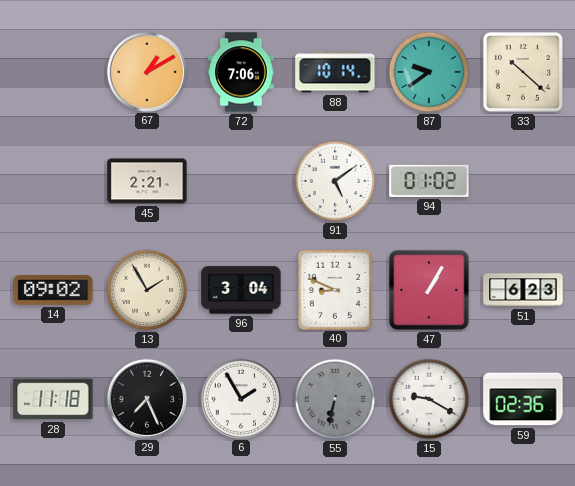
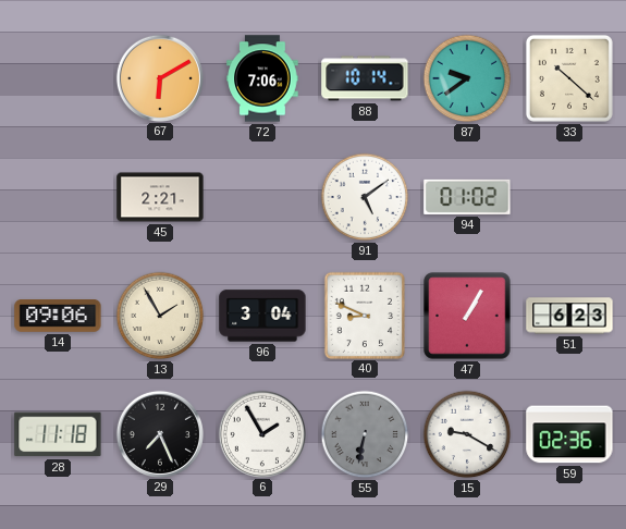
67: 1:10 -> 6:10
14: 09:02 -> 09:06
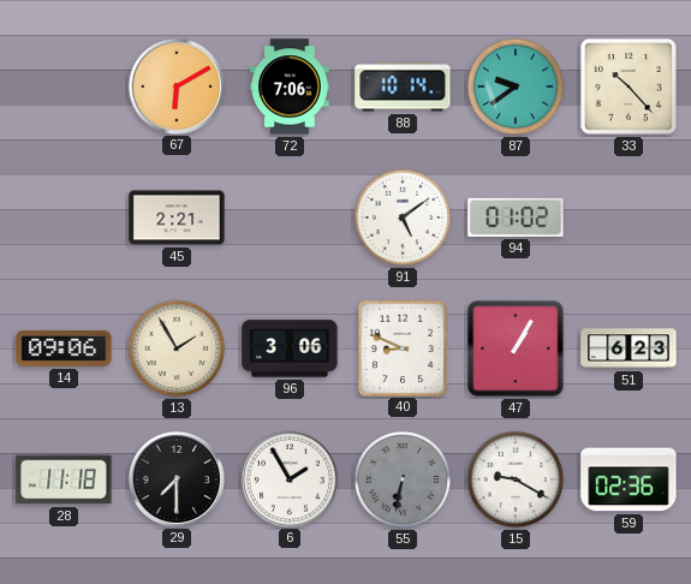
33: 10:22 -> 10:23
96: 3:04 -> 3:06
29: 7:26 -> 7:30
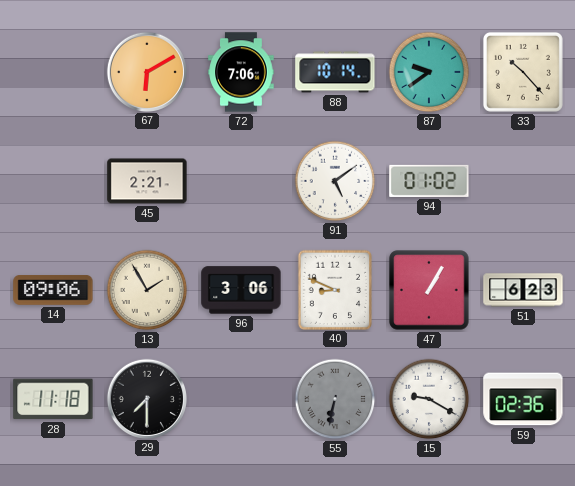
6: 1:55 -> none
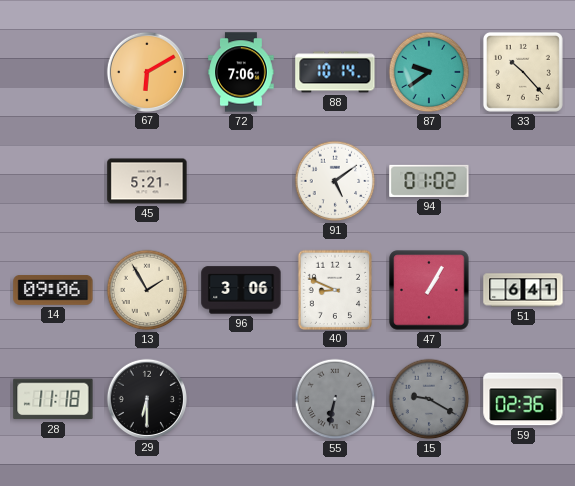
45: 2:21 -> 5:21
51: 6:23 -> 6:41
29: 7:30 -> 6:30
15 dial: white -> grey
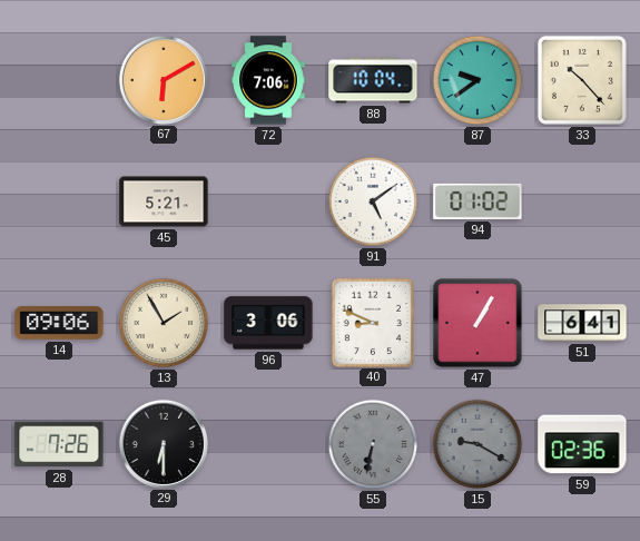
88: 10:14 -> 10:04
28: 11:18 -> 7:26
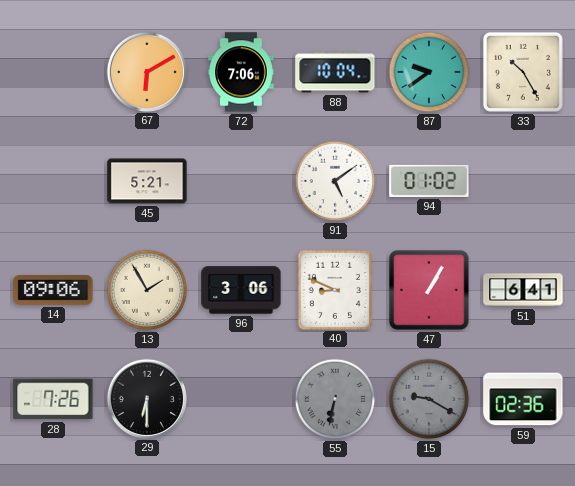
33: 10:23 -> 10:25
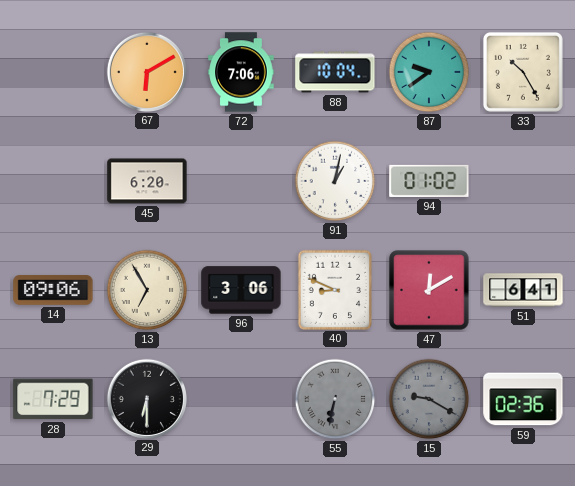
45: 5:21 -> 6:20
91: 5:09 -> 1:02
13: 1:55 -> 6:55
47: 1:05 -> 12:10
28: 7:26 -> 7:29
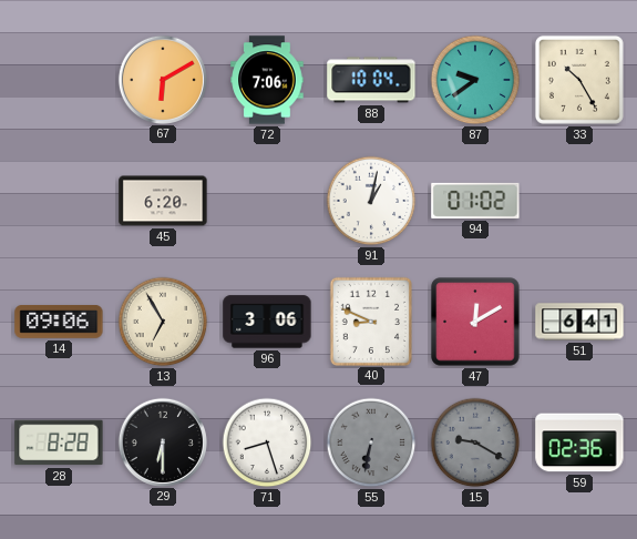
28: 7:29 -> 8:28
71: none -> 8:27
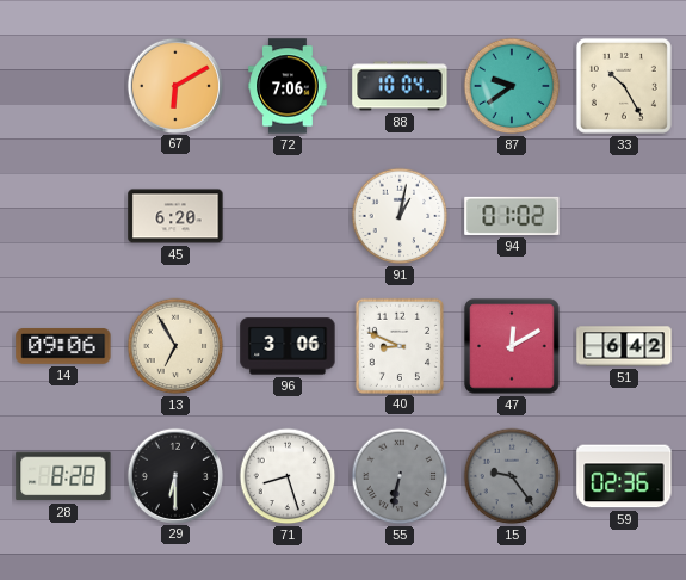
51: 6:41 -> 6:42
15: 9:20 -> 9:24
